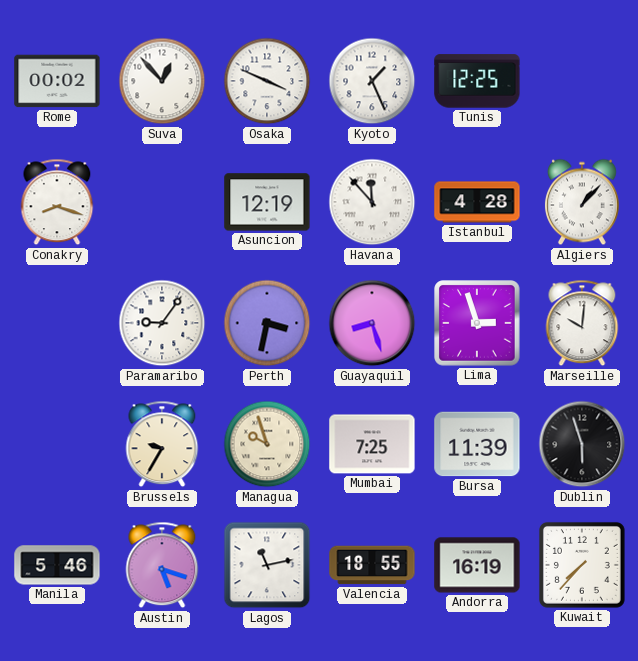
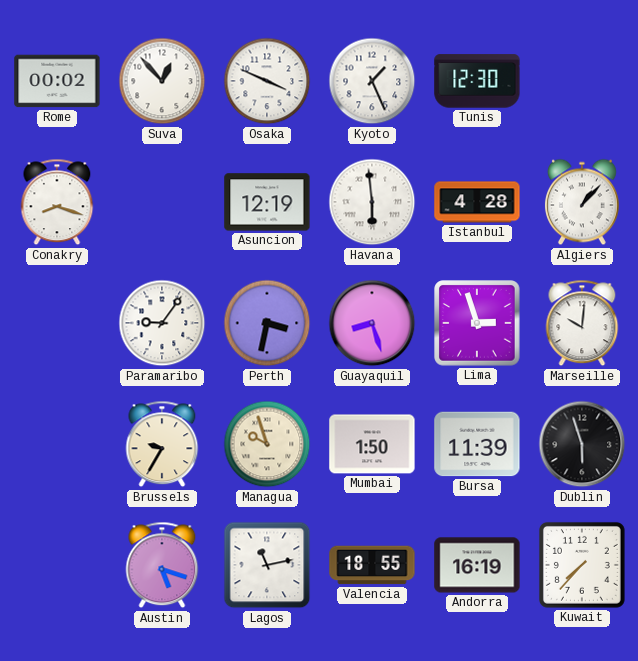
Tunis: 12:25 -> 12:30
Havana: 11:53 -> 5:59
Mumbai: 7:25 -> 1:50
Manila: 5:46 -> none
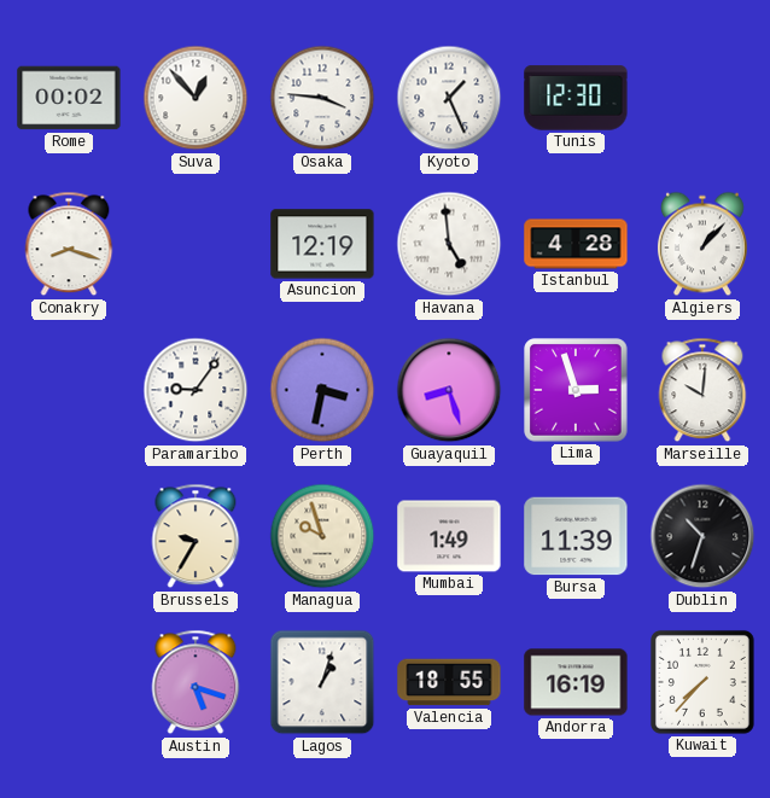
Osaka: 3:49 -> 3:46
Havana: 5:59 -> 4:59
Mumbai: 1:50 -> 1:49
Dublin: 5:57 -> 10:33
Lagos: 11:13 -> 1:03
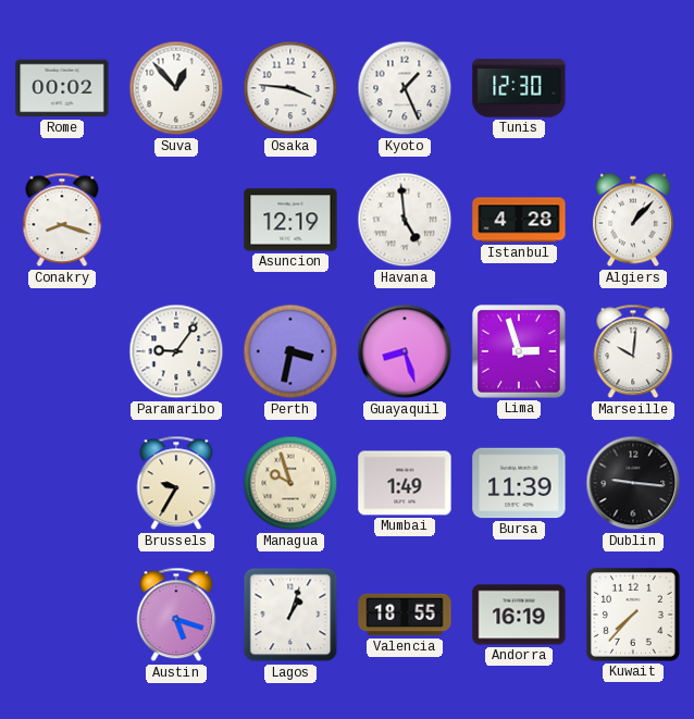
Dublin: 10:33 -> 9:16
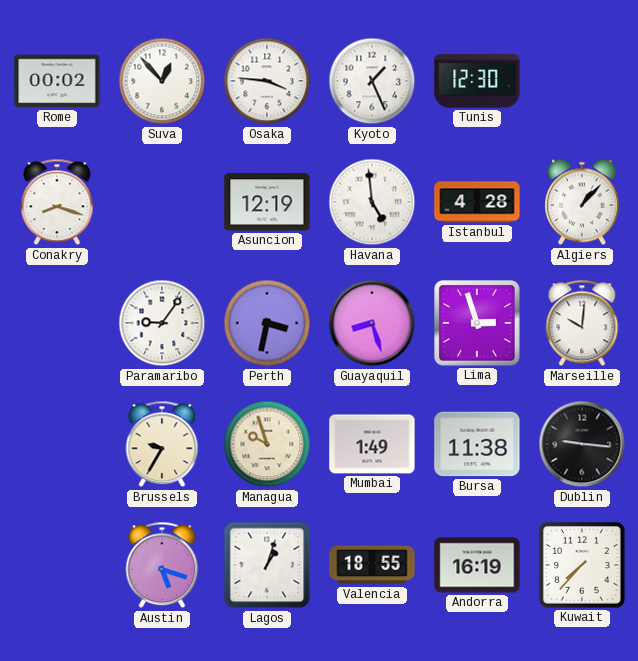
Bursa: 11:39 -> 11:38
